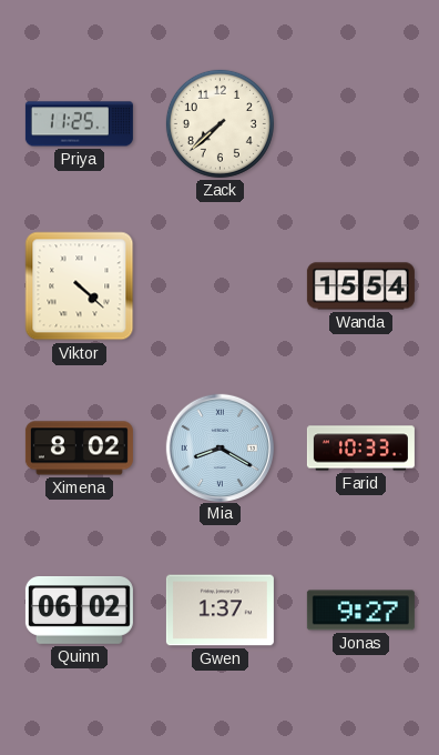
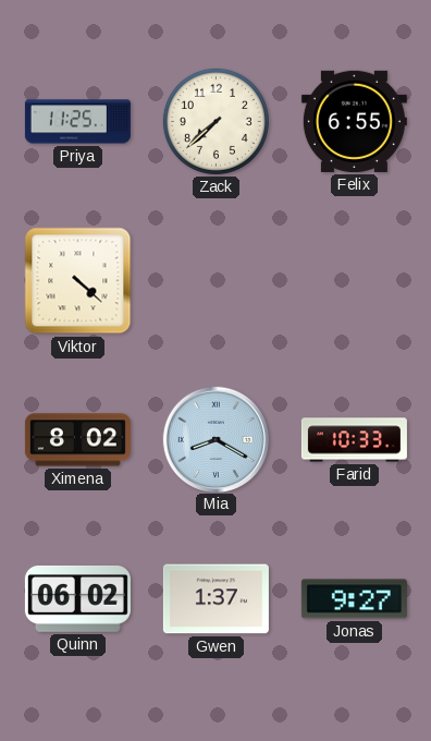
Felix: none -> 6:55
Wanda: 15:54 -> none
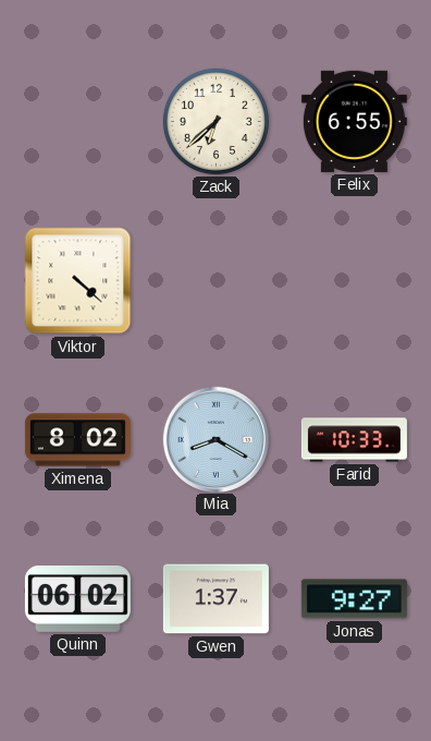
Priya: 11:25 -> none
Zack: 7:38 -> 6:38
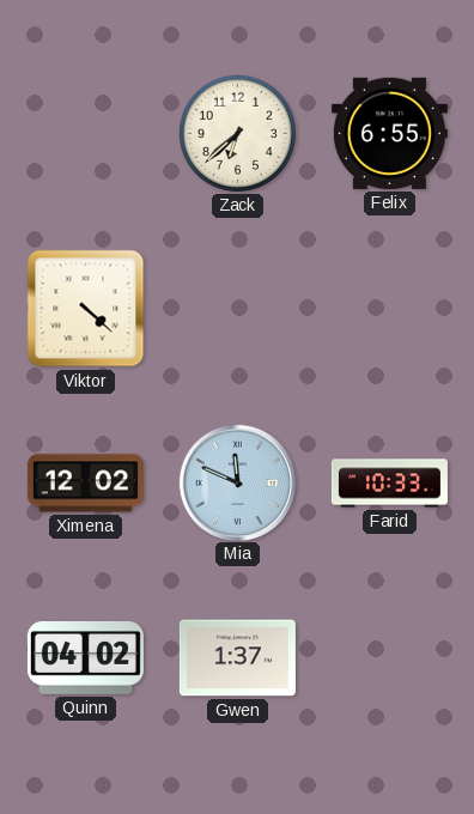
Ximena: 8:02 -> 12:02
Mia: 8:20 -> 11:49
Quinn: 06:02 -> 04:02
Jonas: 9:27 -> none
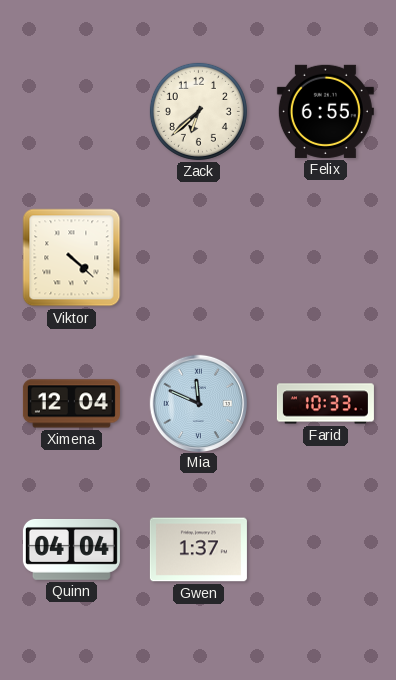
Ximena: 12:02 -> 12:04
Quinn: 04:02 -> 04:04
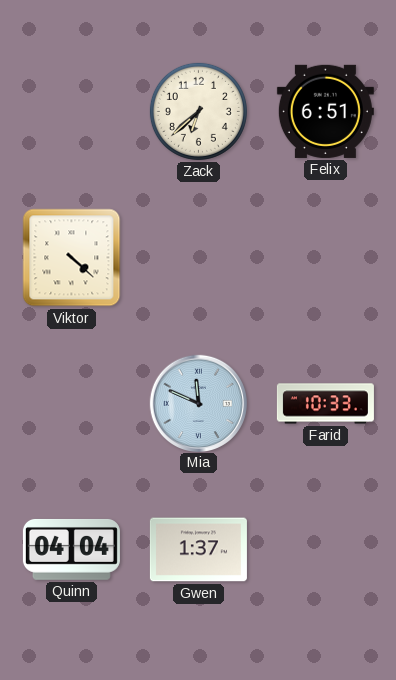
Felix: 6:55 -> 6:51
Ximena: 12:04 -> none
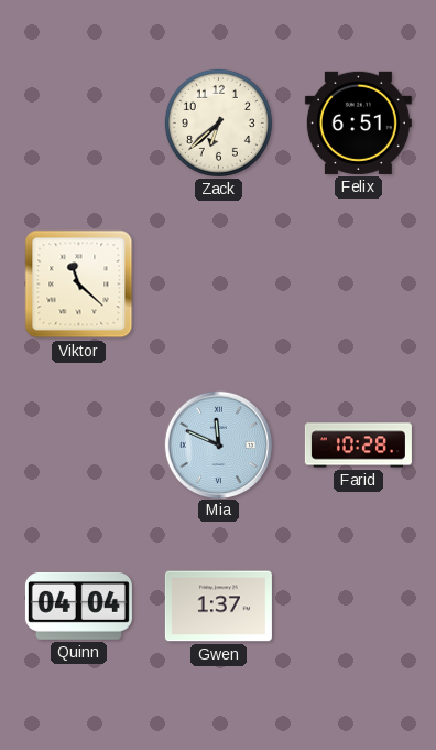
Viktor: 4:22 -> 11:22
Farid: 10:33 -> 10:28
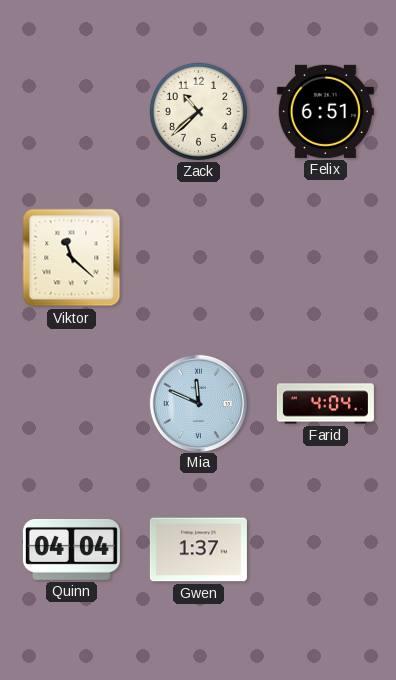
Zack: 6:38 -> 10:38
Farid: 10:28 -> 4:04
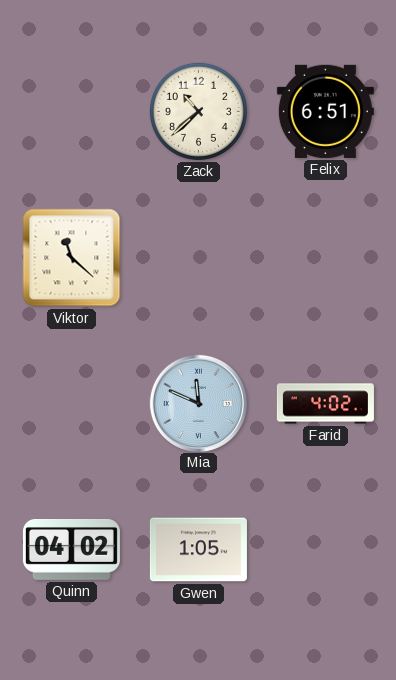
Farid: 4:04 -> 4:02
Quinn: 04:04 -> 04:02
Gwen: 1:37 -> 1:05
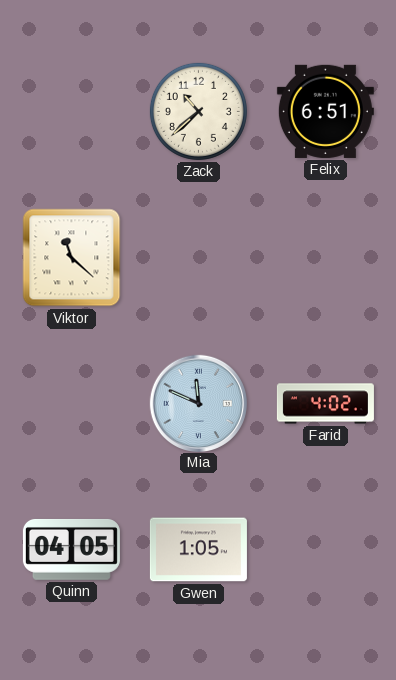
Quinn: 04:02 -> 04:05
